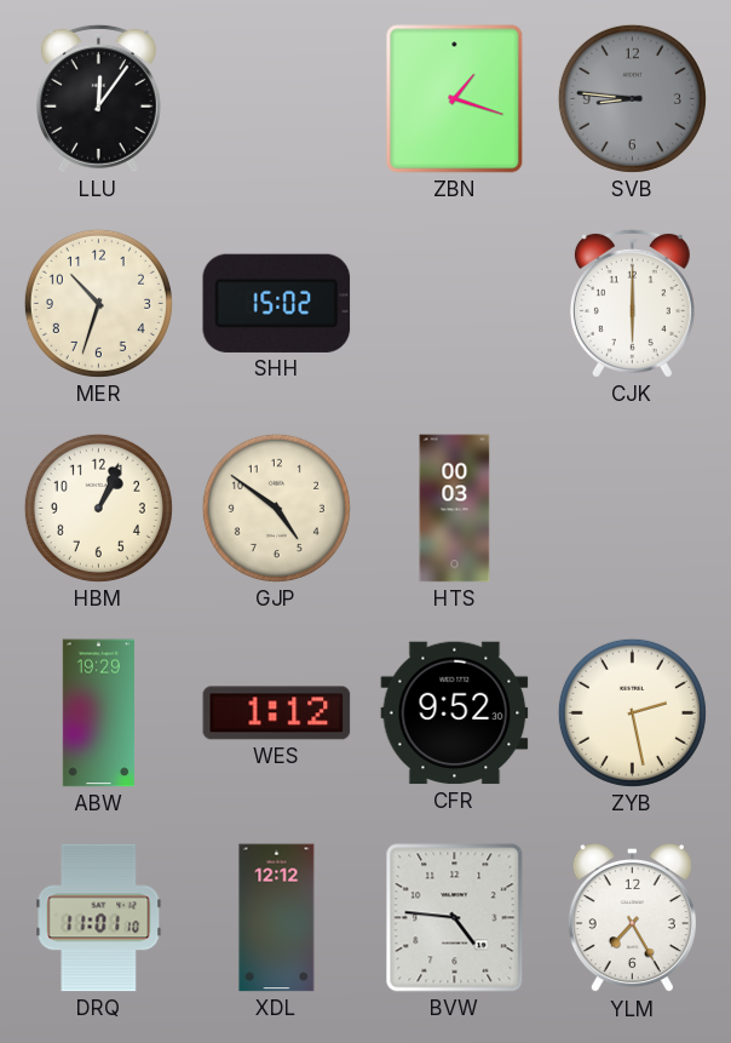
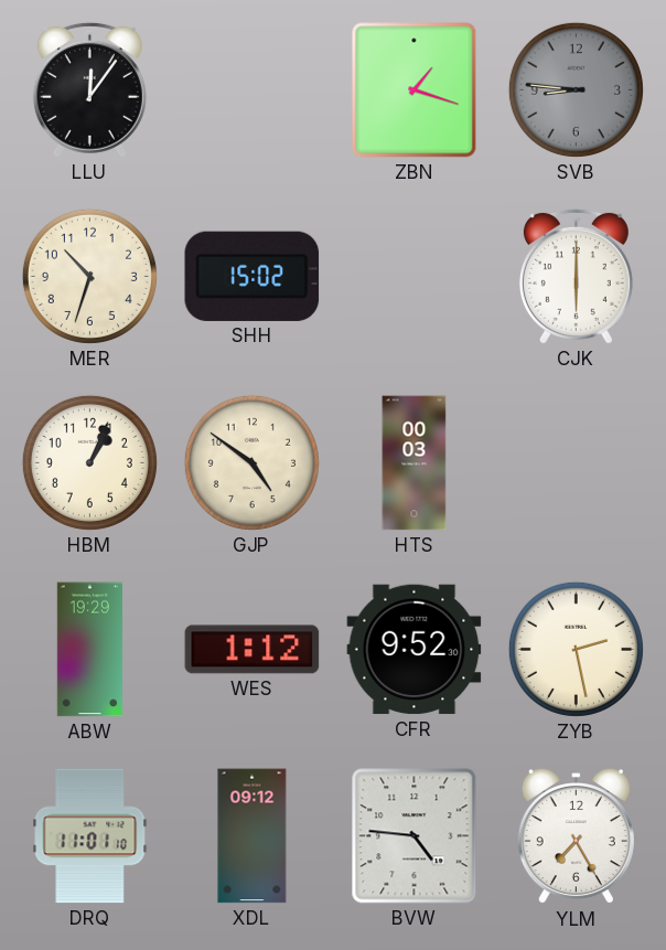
XDL: 12:12 -> 09:12
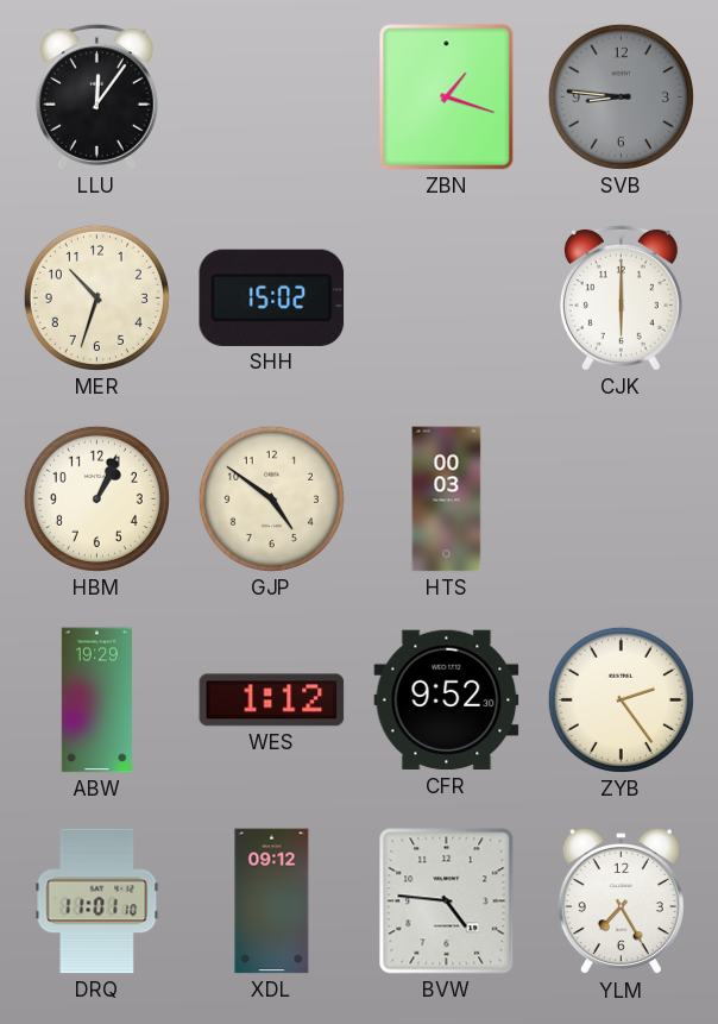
ZYB: 2:28 -> 2:24
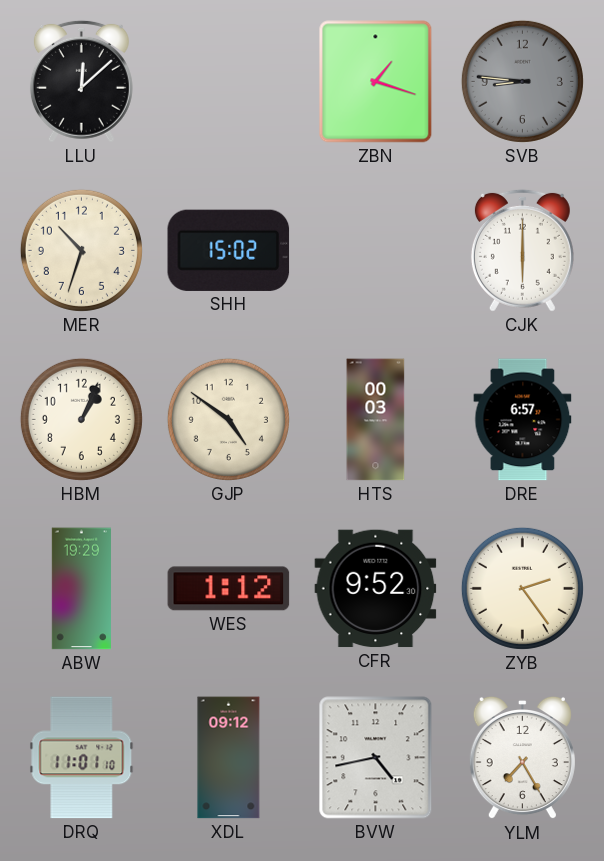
LLU: 12:06 -> 12:08
DRE: none -> 6:57
BVW: 4:46 -> 4:43
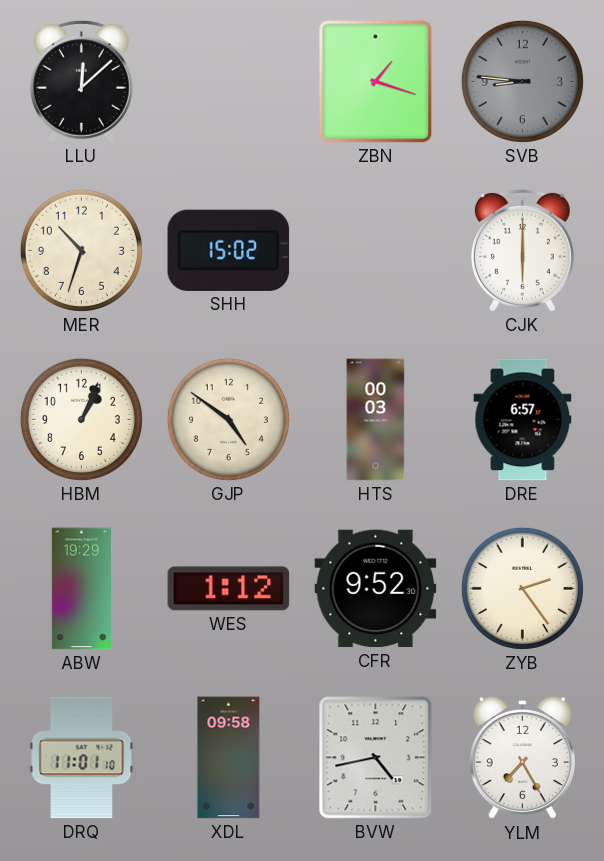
XDL: 09:12 -> 09:58
